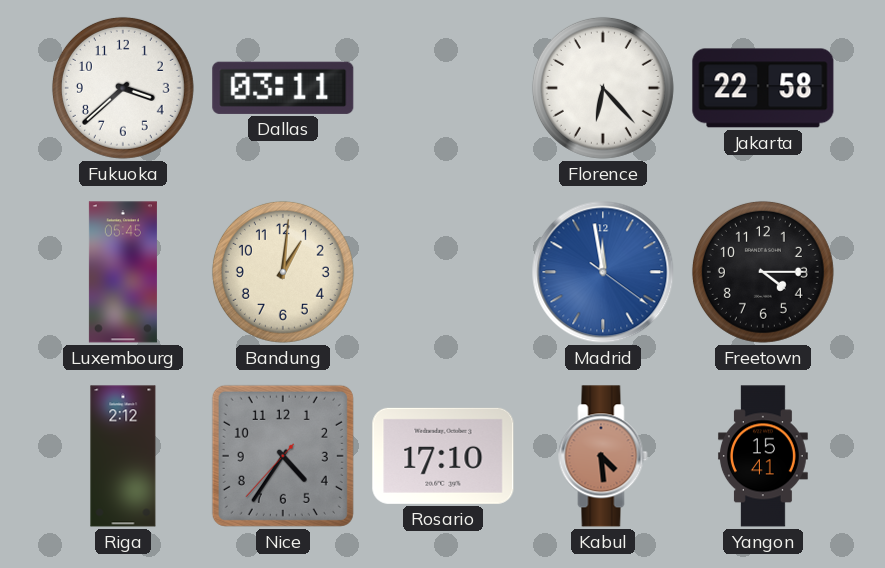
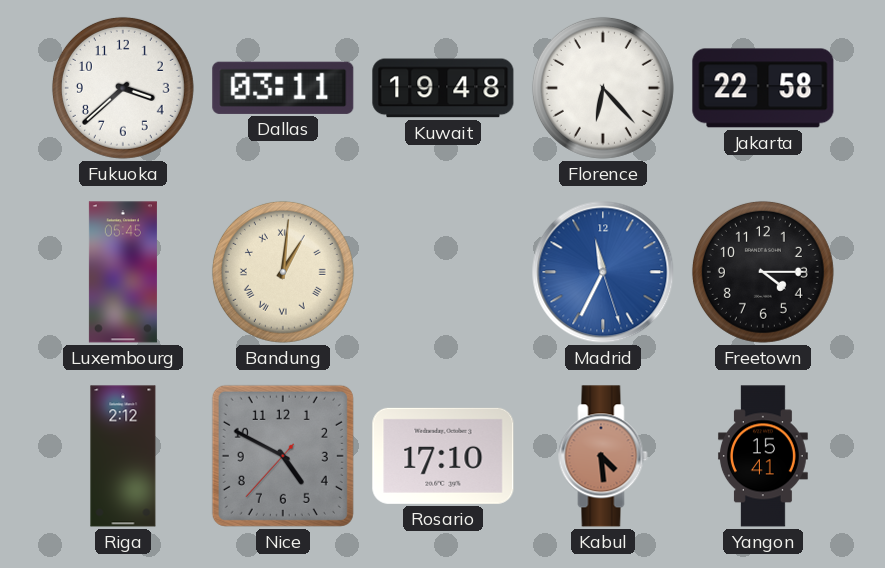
Kuwait: none -> 19:48
Bandung numerals: Arabic -> Roman
Madrid: 11:58 -> 11:34
Nice: 4:35 -> 4:49
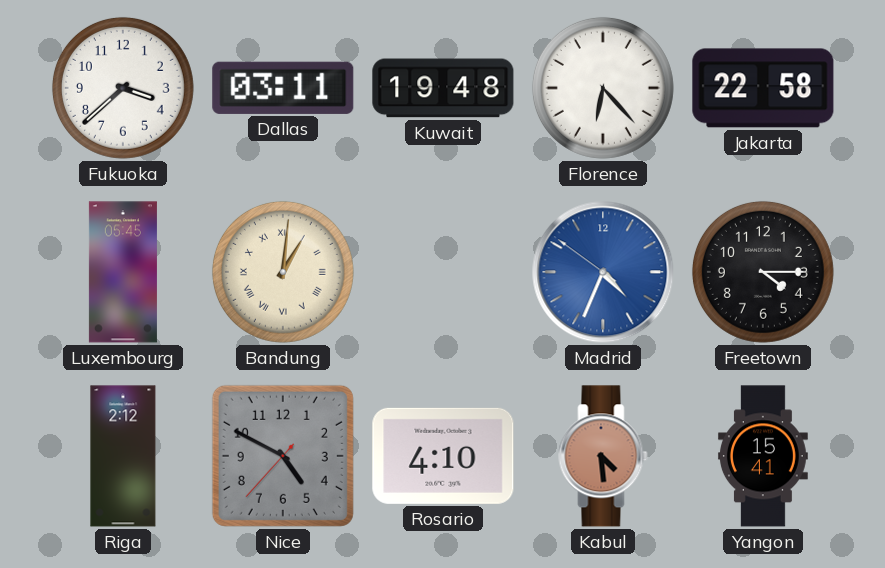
Madrid: 11:34 -> 4:33
Rosario: 17:10 -> 4:10
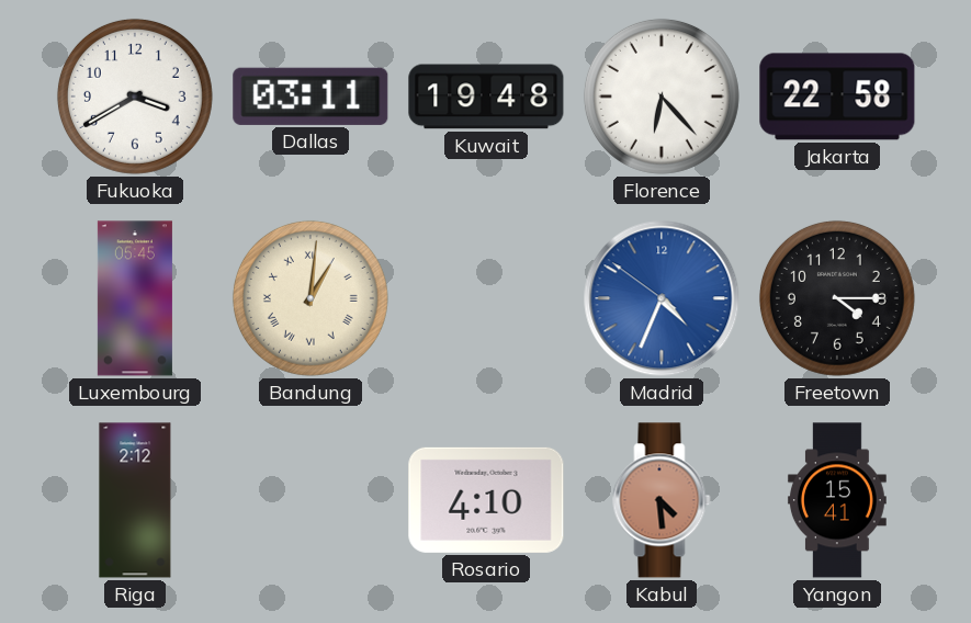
Fukuoka: 3:38 -> 3:40
Nice: 4:49 -> none
